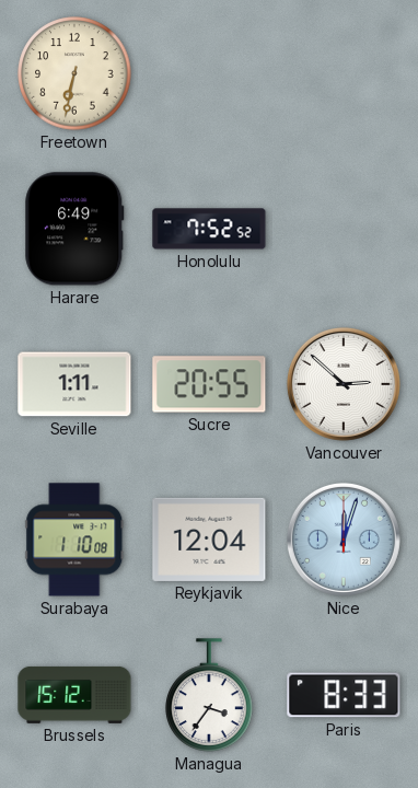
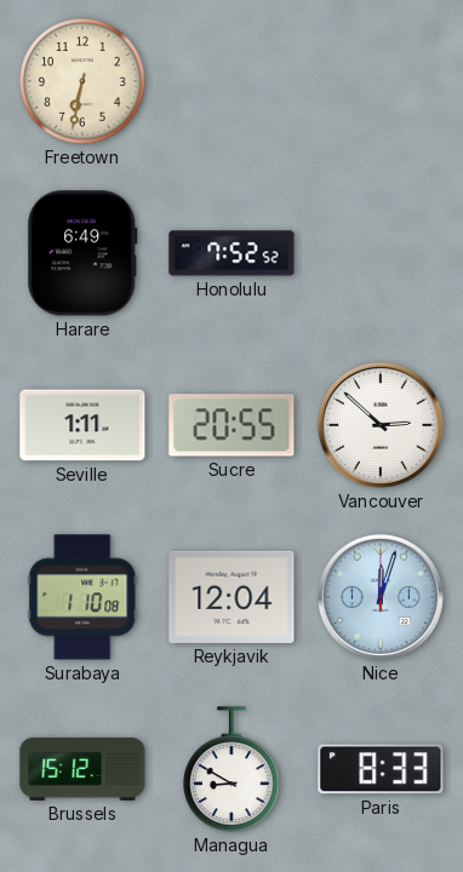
Managua: 3:36 -> 8:50
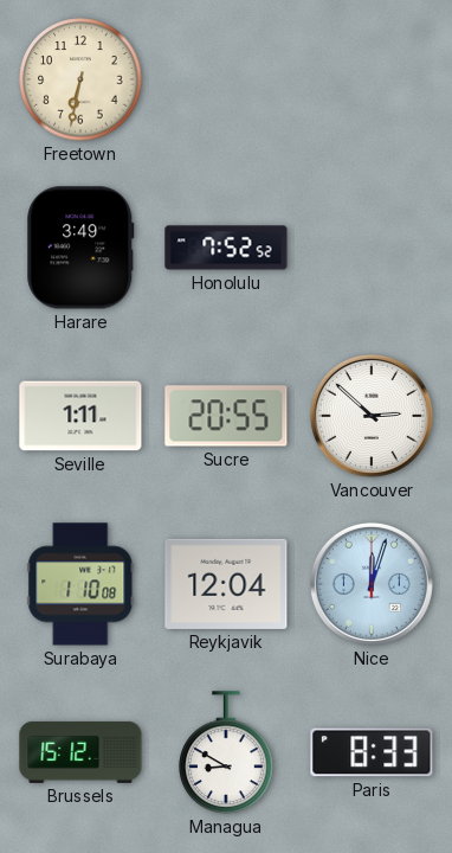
Harare: 6:49 -> 3:49
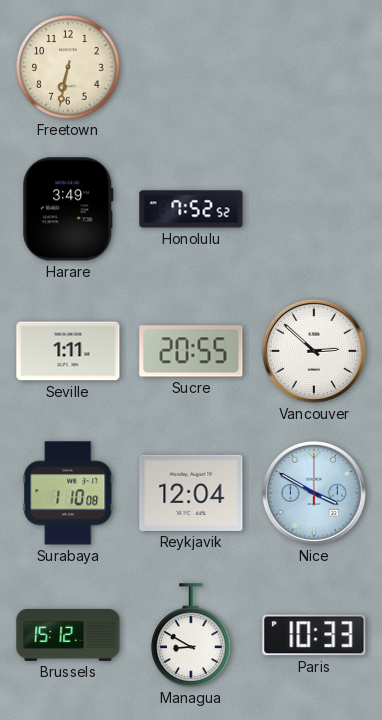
Nice: 12:03 -> 3:50
Paris: 8:33 -> 10:33
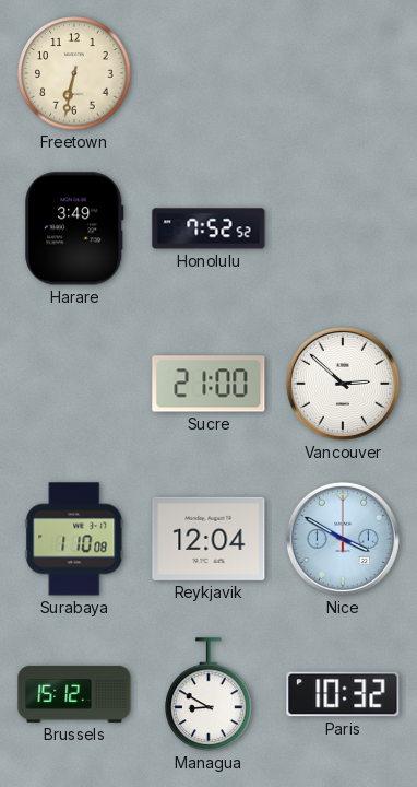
Seville: 1:11 -> none
Sucre: 20:55 -> 21:00
Paris: 10:33 -> 10:32
